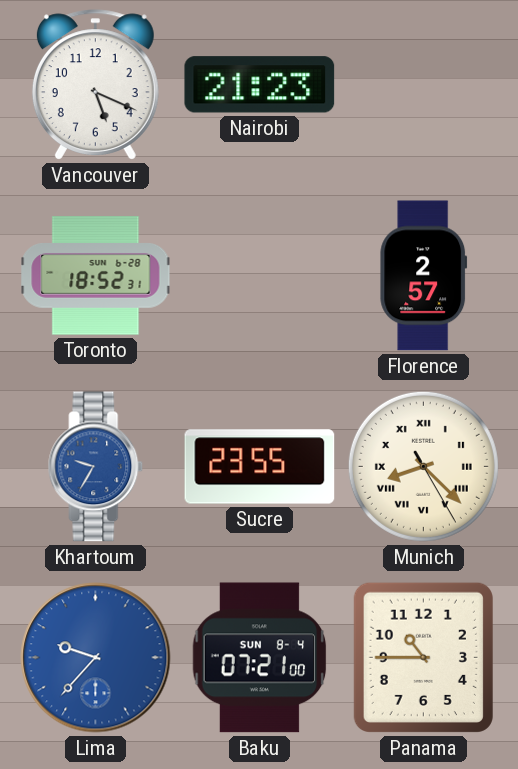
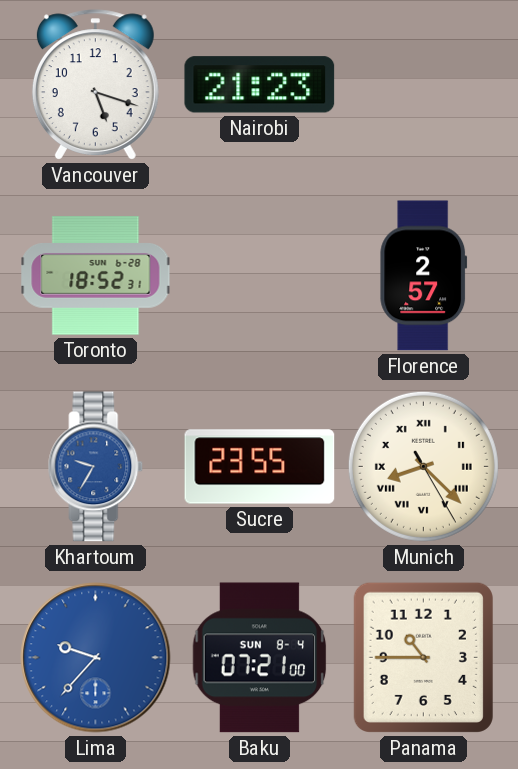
Vancouver: 5:19 -> 5:18
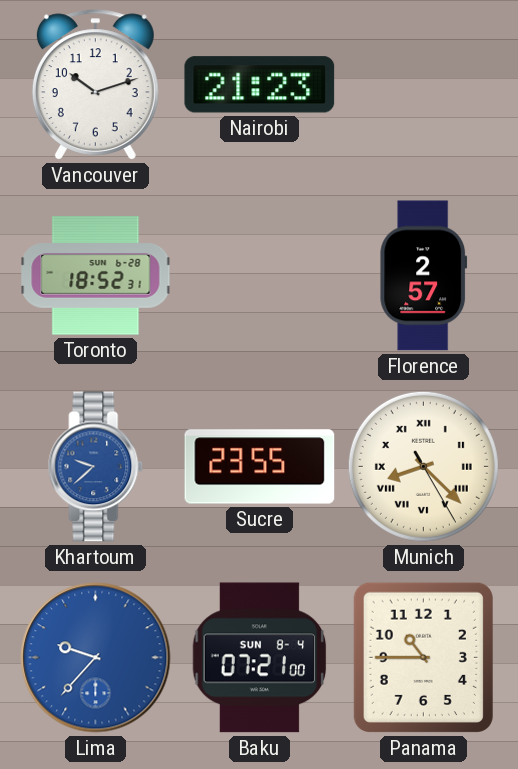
Vancouver: 5:18 -> 10:12
Khartoum: 9:35 -> 9:38
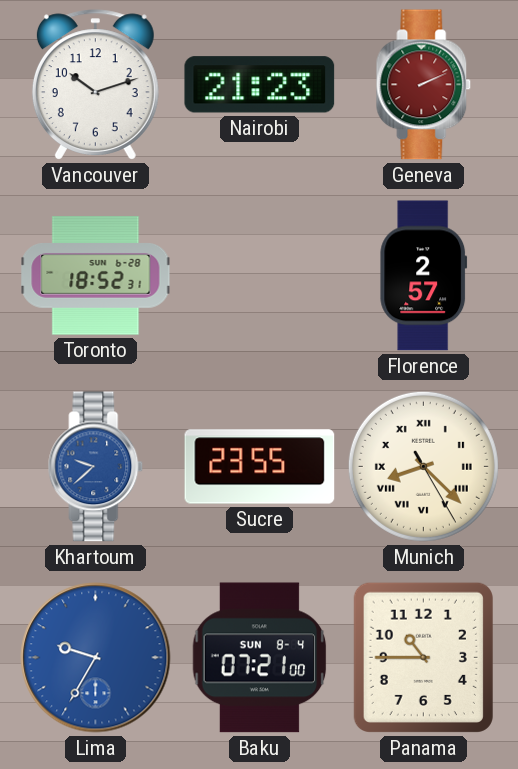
Geneva: none -> 2:11
Lima: 9:37 -> 9:35
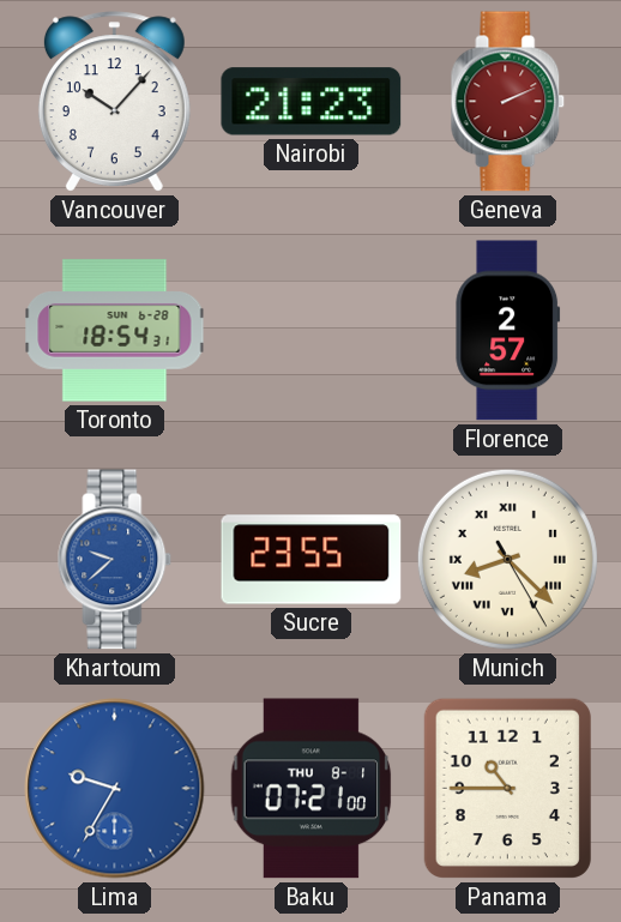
Vancouver: 10:12 -> 10:07
Toronto: 18:52 -> 18:54
Baku date: SUN 8-4 -> THU 8-1
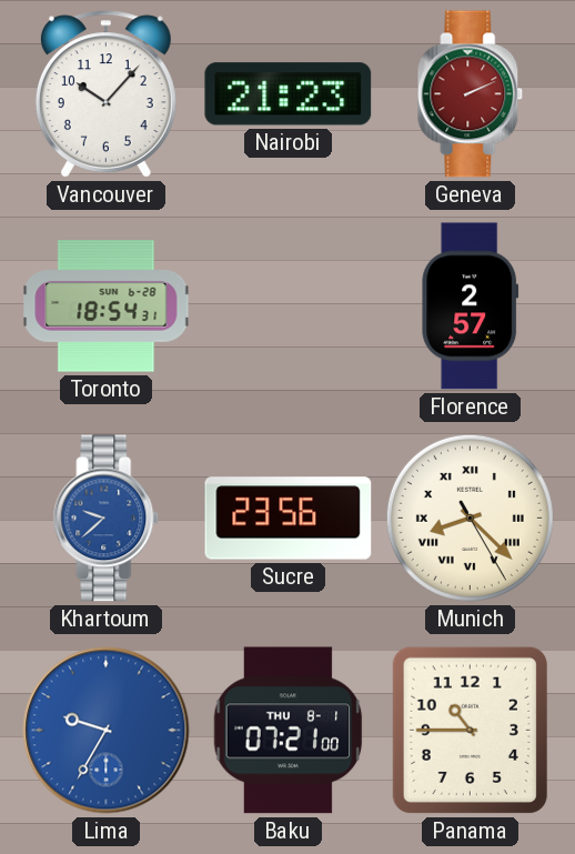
Sucre: 23:55 -> 23:56
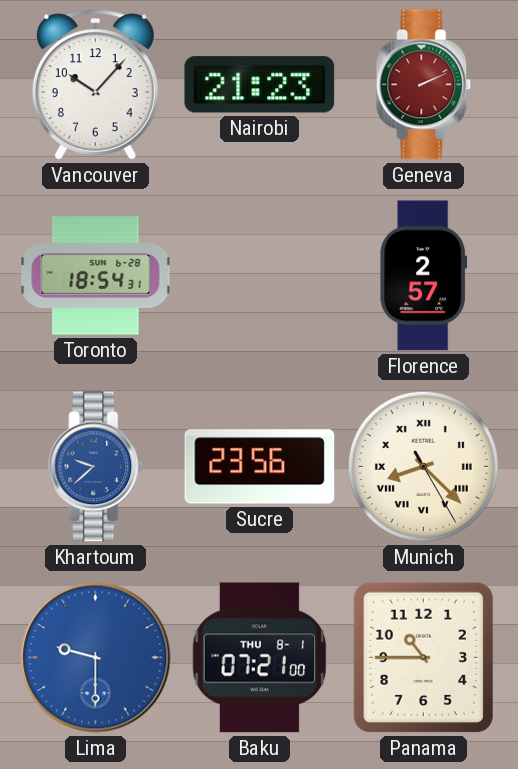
Lima: 9:35 -> 9:30
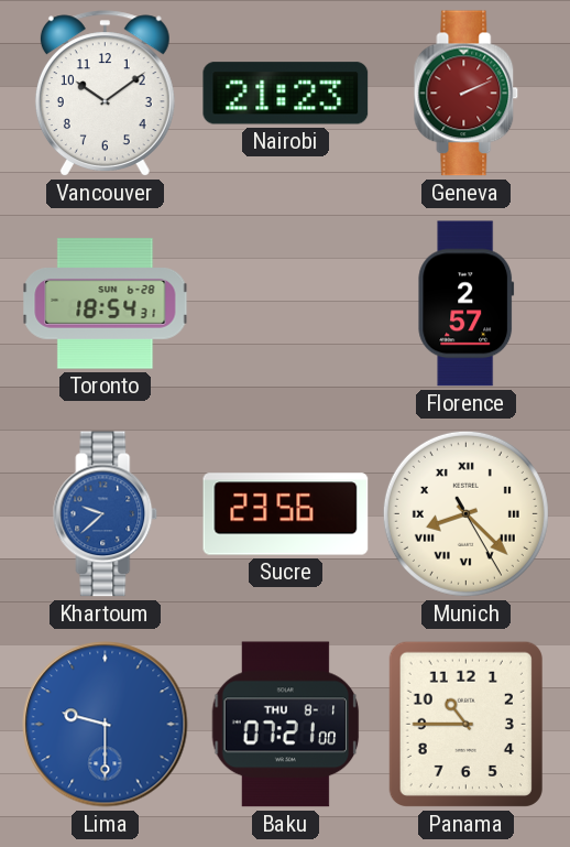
Vancouver: 10:07 -> 10:09
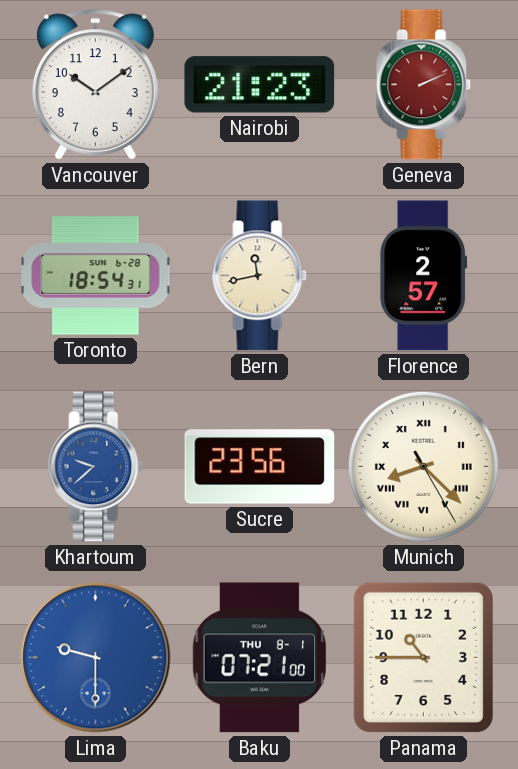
Bern: none -> 11:43
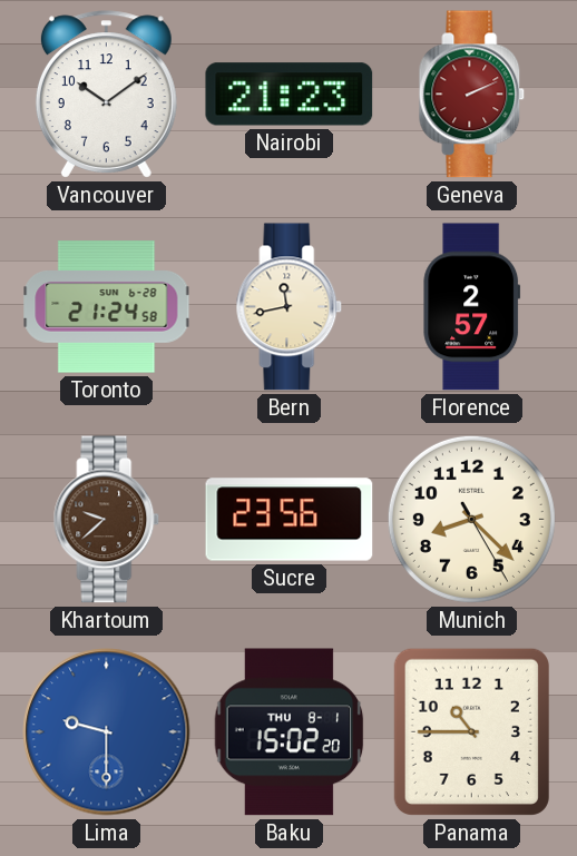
Toronto: 18:54 -> 21:24
Khartoum dial: blue -> brown
Munich numerals: Roman -> Arabic
Baku: 07:21 -> 15:02
